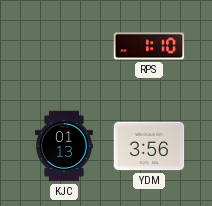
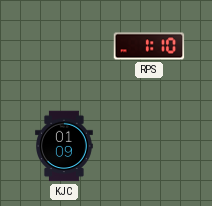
KJC: 01:13 -> 01:09
YDM: 3:56 -> none
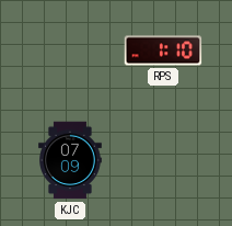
KJC: 01:09 -> 07:09
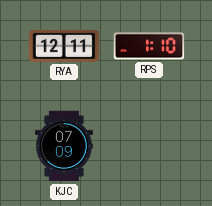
RYA: none -> 12:11
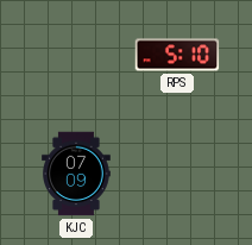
RYA: 12:11 -> none
RPS: 1:10 -> 5:10
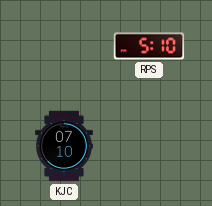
KJC: 07:09 -> 07:10
